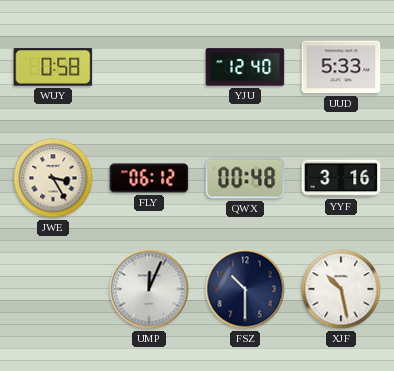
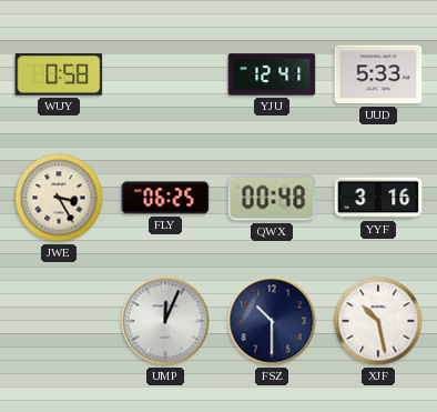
YJU: 12:40 -> 12:41
FLY: 06:12 -> 06:25
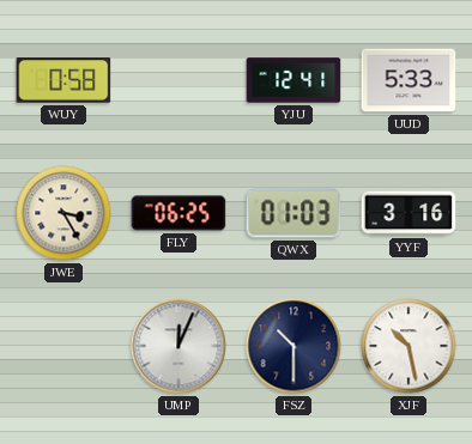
QWX: 00:48 -> 01:03
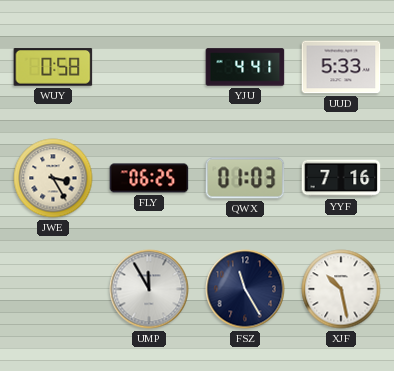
YJU: 12:41 -> 4:41
YYF: 3:16 -> 7:16
UMP: 12:04 -> 11:55
FSZ: 10:30 -> 11:25
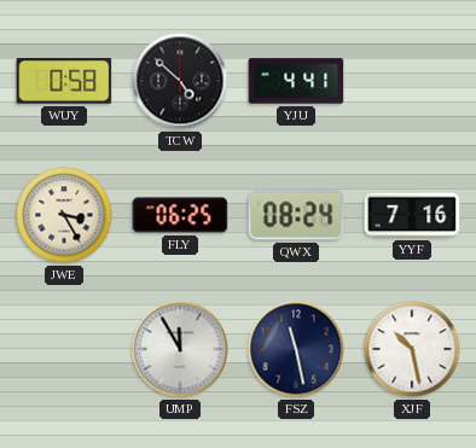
TCW: none -> 4:52
UUD: 5:33 -> none
QWX: 01:03 -> 08:24
FSZ: 11:25 -> 11:28
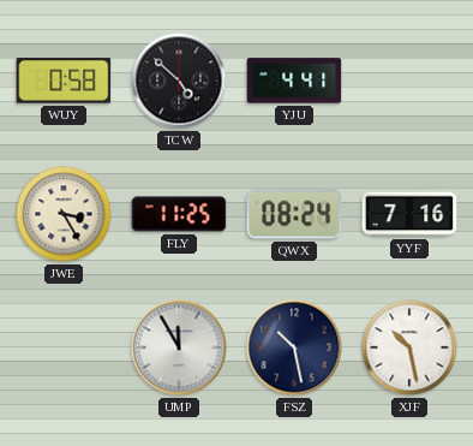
FLY: 06:25 -> 11:25
FSZ: 11:28 -> 10:28
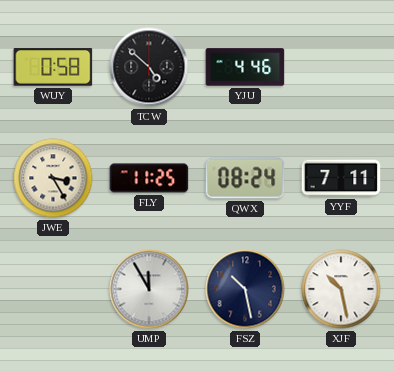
YJU: 4:41 -> 4:46
YYF: 7:16 -> 7:11
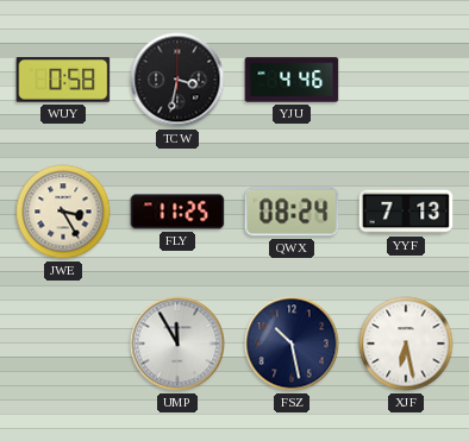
TCW: 4:52 -> 3:32
YYF: 7:11 -> 7:13
XJF: 10:28 -> 6:28
